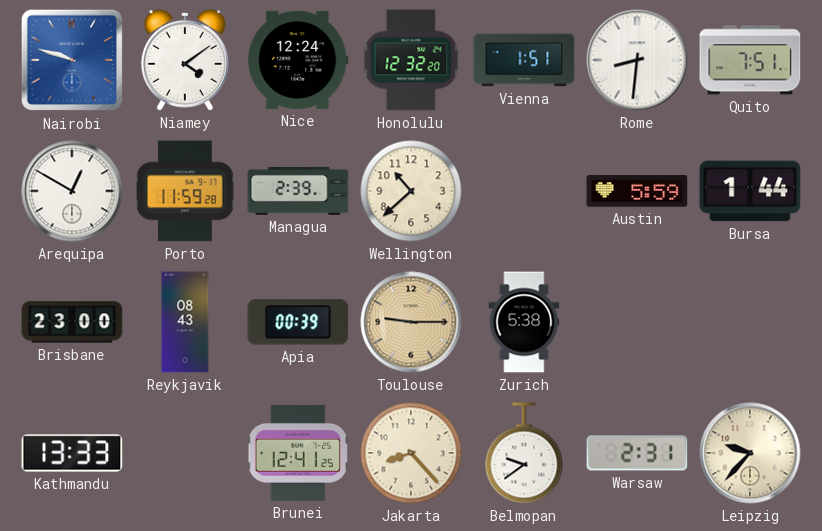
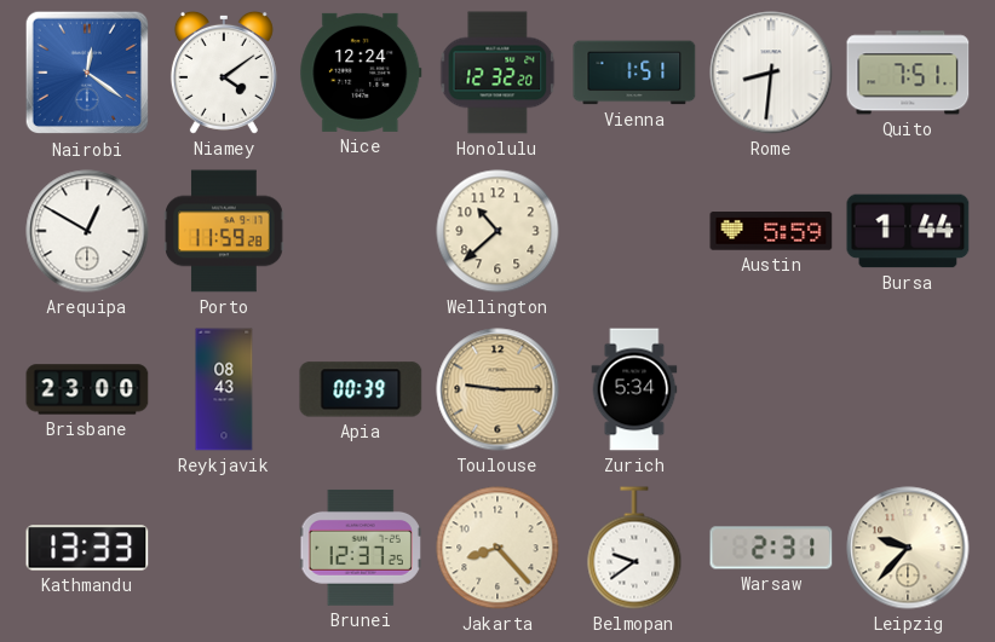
Nairobi: 9:48 -> 12:21
Managua: 2:39 -> none
Zurich: 5:38 -> 5:34
Brunei: 12:41 -> 12:37
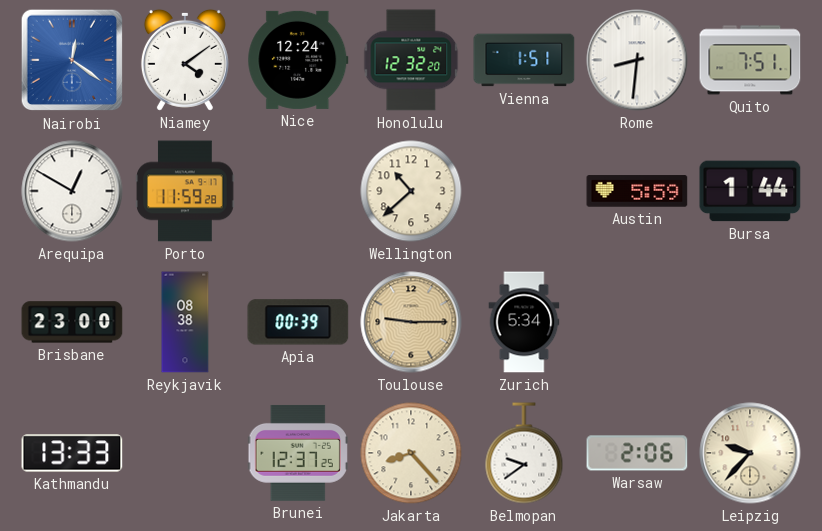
Reykjavik: 08:43 -> 08:38
Warsaw: 2:31 -> 2:06
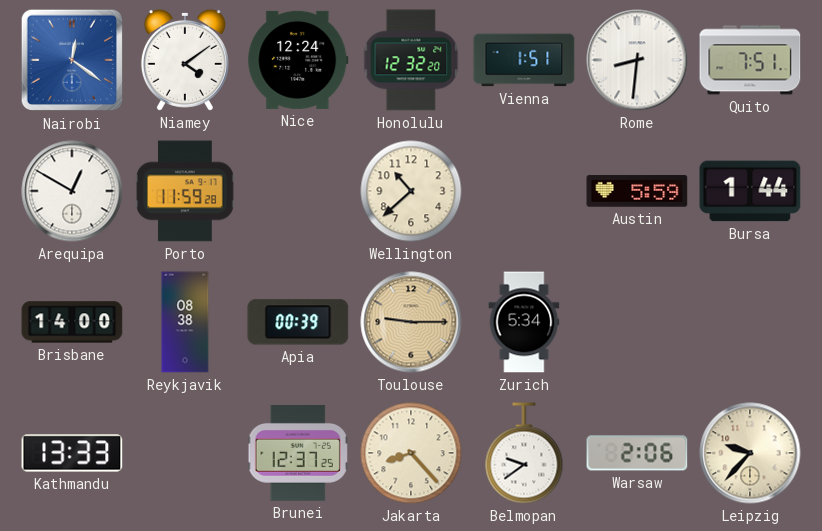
Brisbane: 23:00 -> 14:00
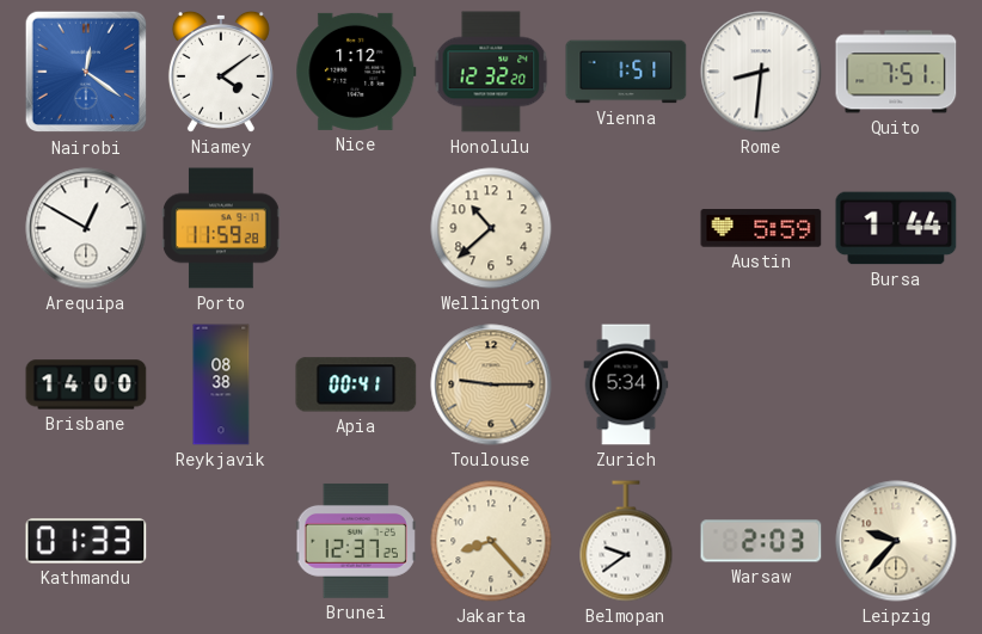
Nice: 12:24 -> 1:12
Apia: 00:39 -> 00:41
Kathmandu: 13:33 -> 01:33
Warsaw: 2:06 -> 2:03
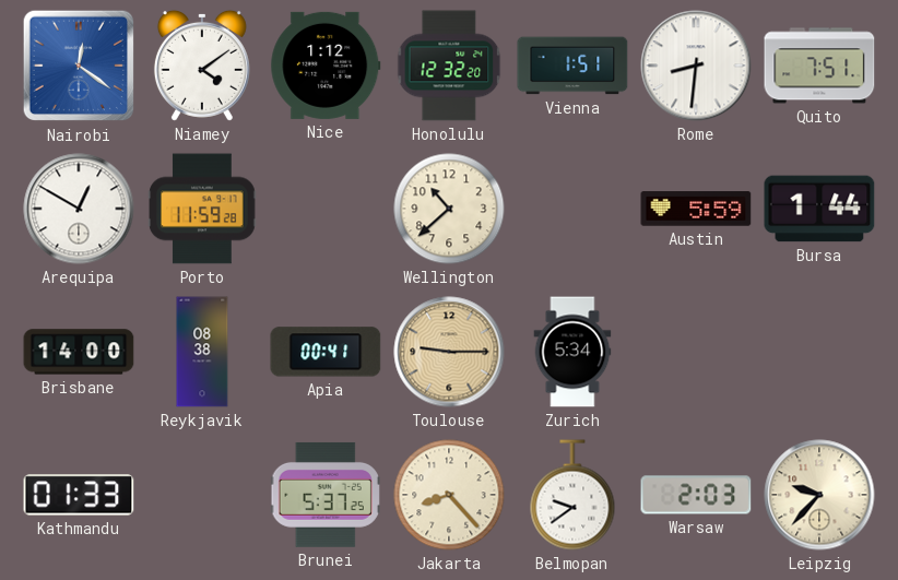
Brunei: 12:37 -> 5:37
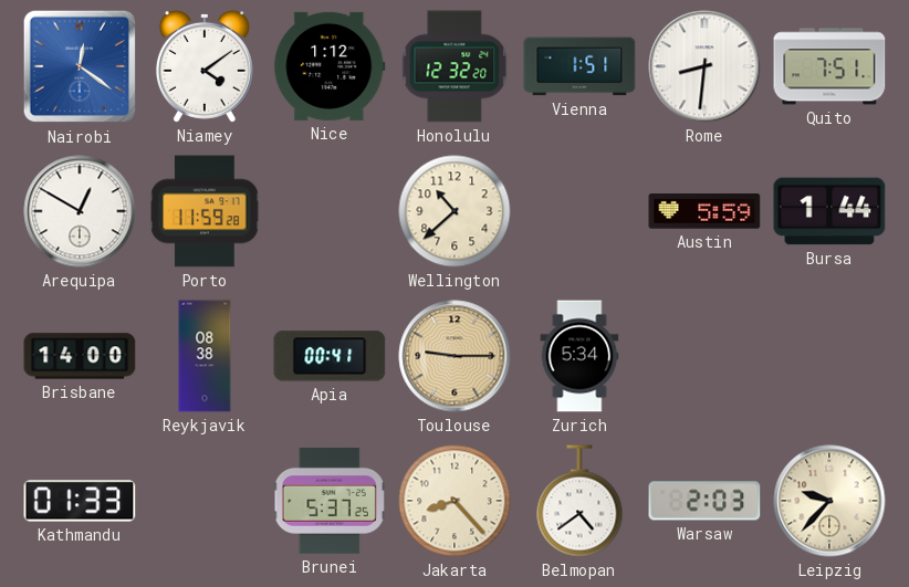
Belmopan: 9:39 -> 4:39
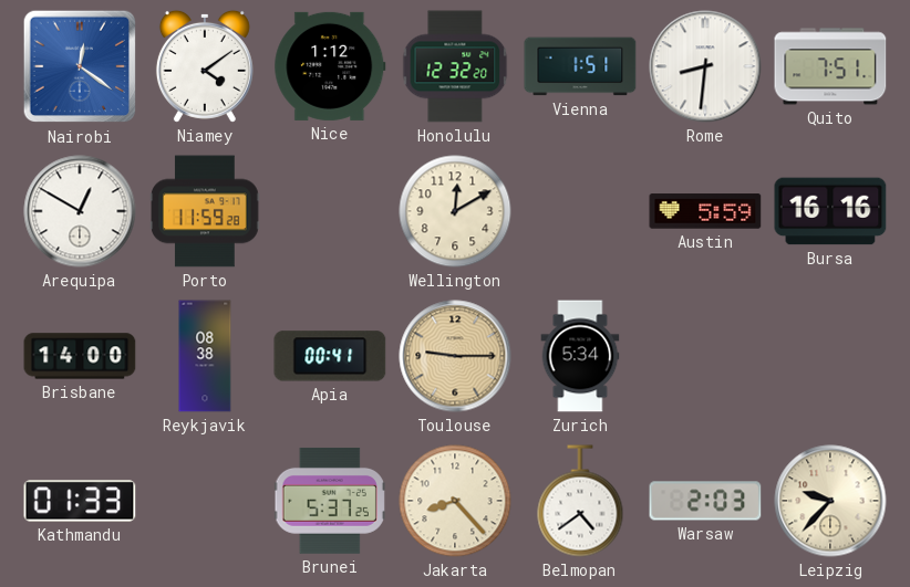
Wellington: 10:38 -> 12:10
Bursa: 1:44 -> 16:16
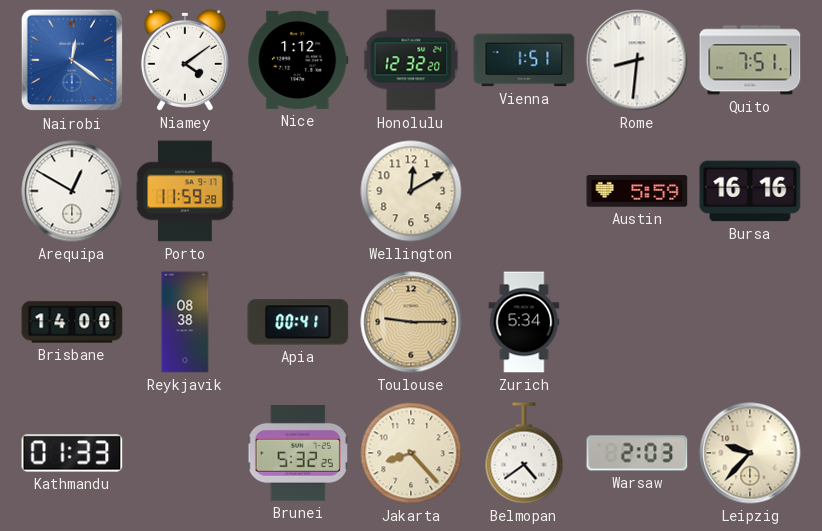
Brunei: 5:37 -> 5:32
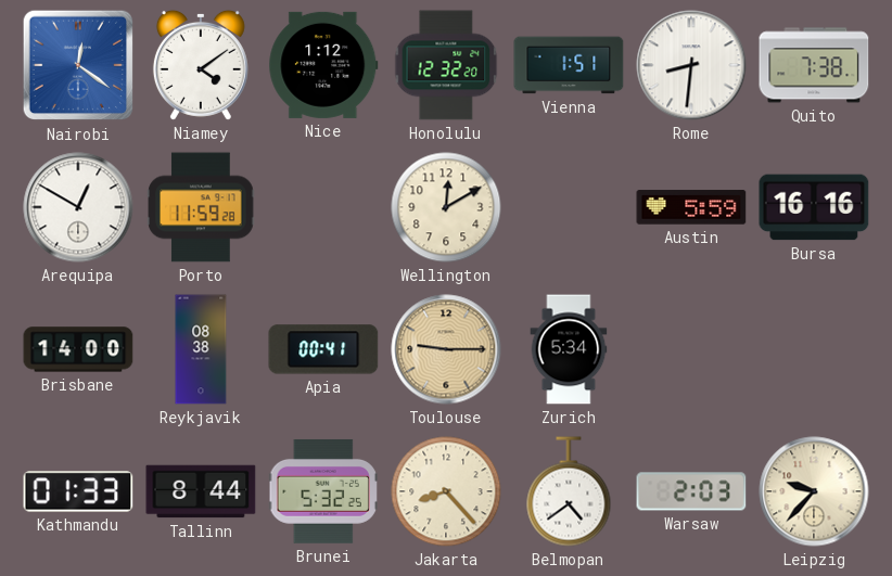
Quito: 7:51 -> 7:38
Tallinn: none -> 8:44
